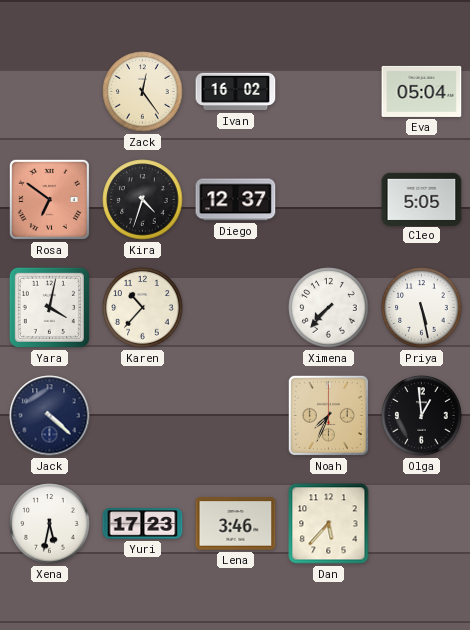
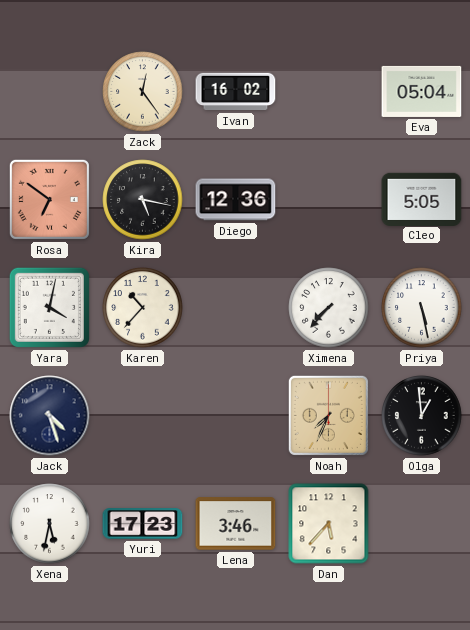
Kira: 4:33 -> 5:17
Diego: 12:37 -> 12:36
Jack: 4:22 -> 4:27
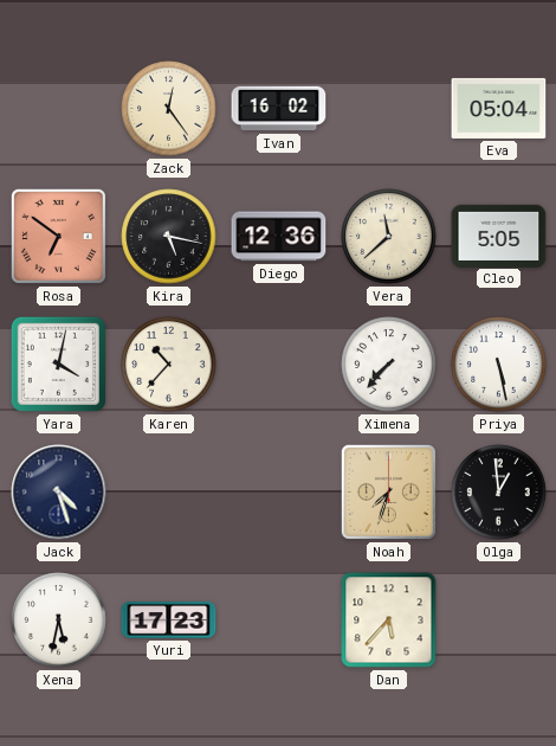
Vera: none -> 11:38
Noah: 7:34 -> 7:33
Lena: 3:46 -> none
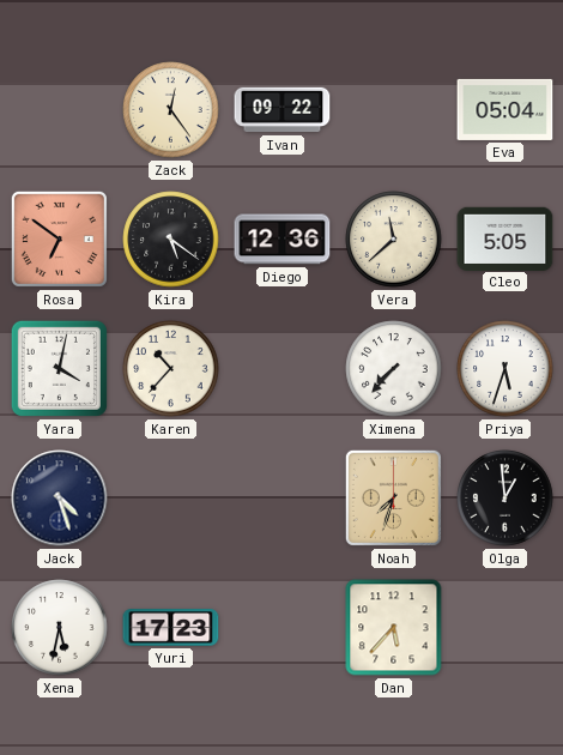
Ivan: 16:02 -> 09:22
Kira: 5:17 -> 5:21
Priya: 5:28 -> 5:33
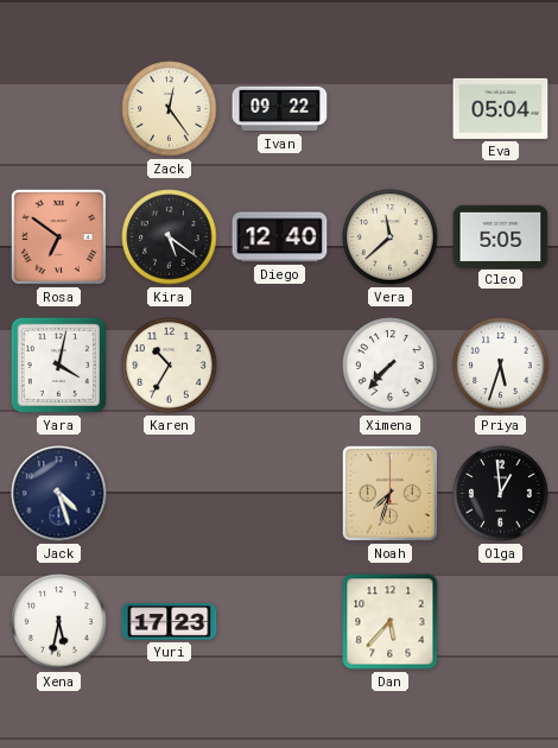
Diego: 12:36 -> 12:40
Karen: 10:37 -> 10:35
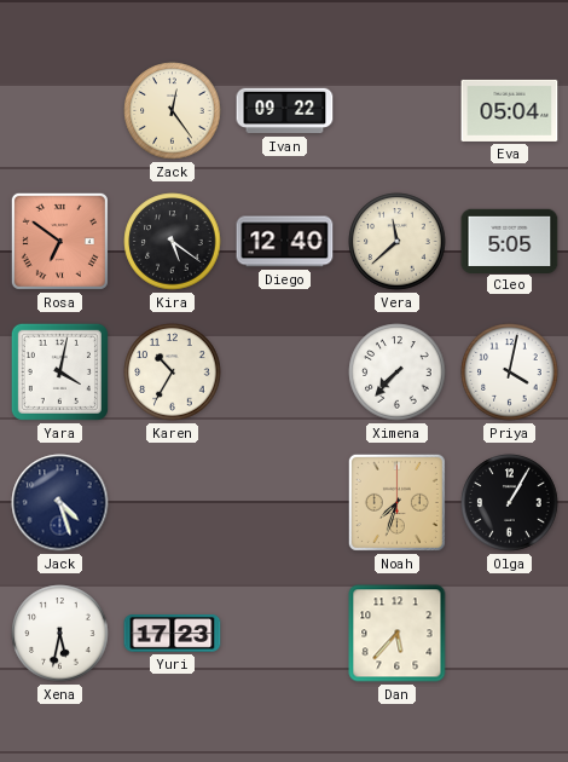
Priya: 5:33 -> 4:02
Olga: 12:59 -> 1:05
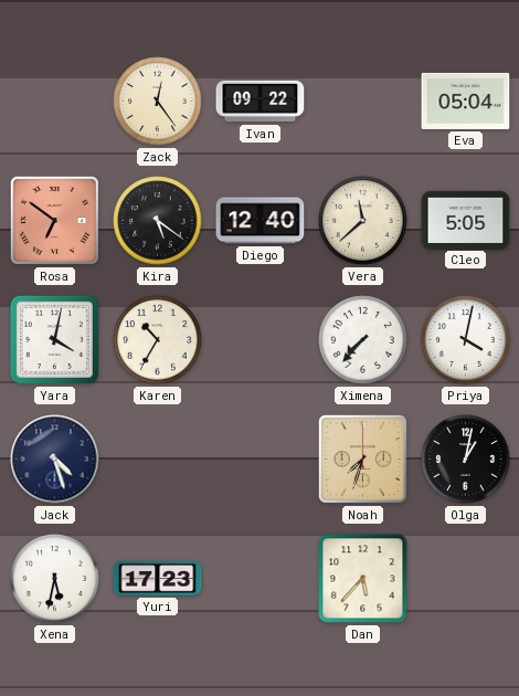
Olga: 1:05 -> 1:02
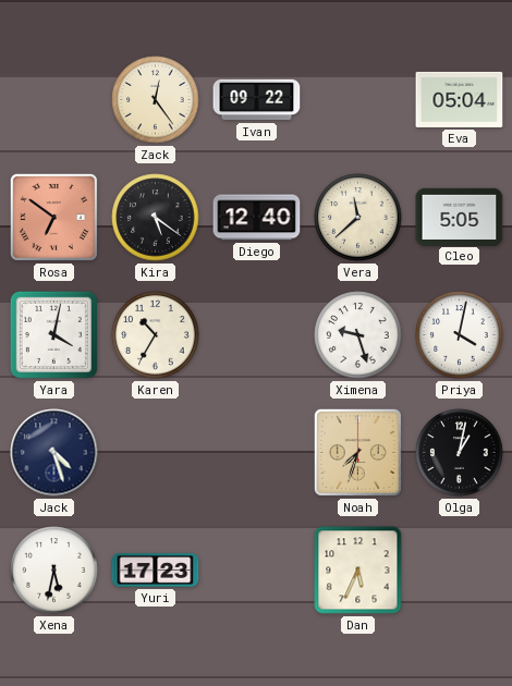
Ximena: 7:37 -> 9:27
Dan: 5:37 -> 5:34
